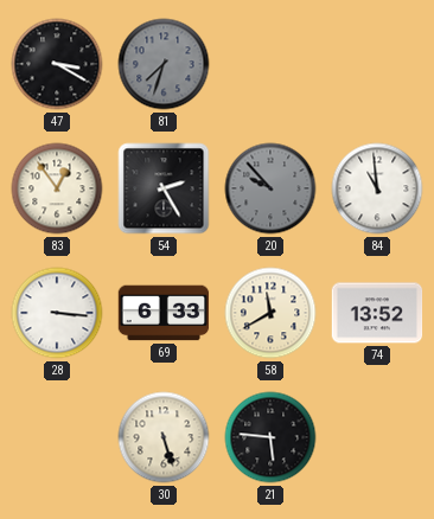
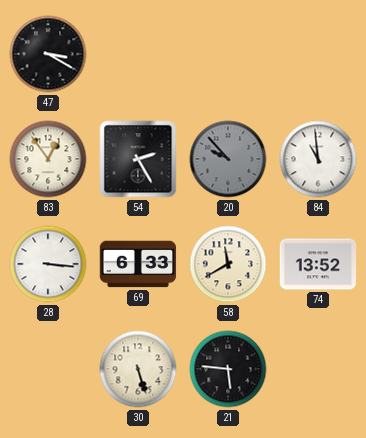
81: 7:33 -> none
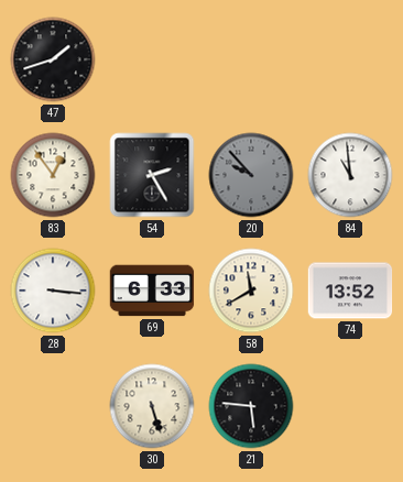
47: 3:20 -> 1:42
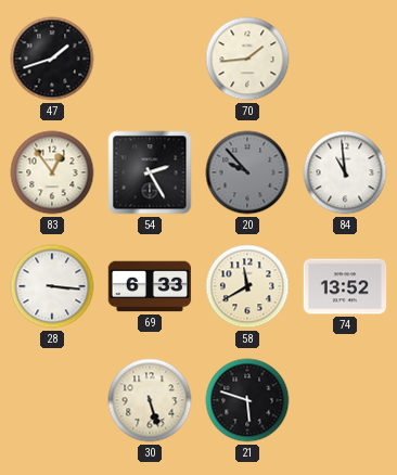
70: none -> 1:44
21: 5:46 -> 5:48
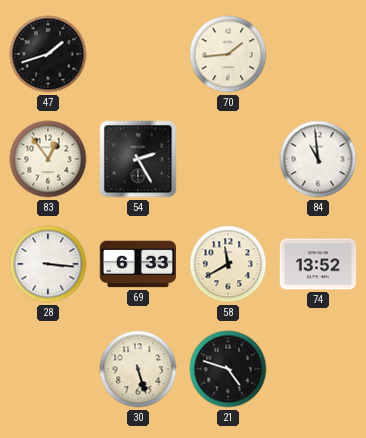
20: 9:53 -> none
21: 5:48 -> 4:48
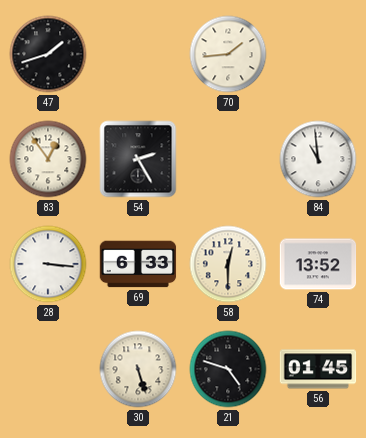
58: 11:40 -> 12:30
56: none -> 01:45
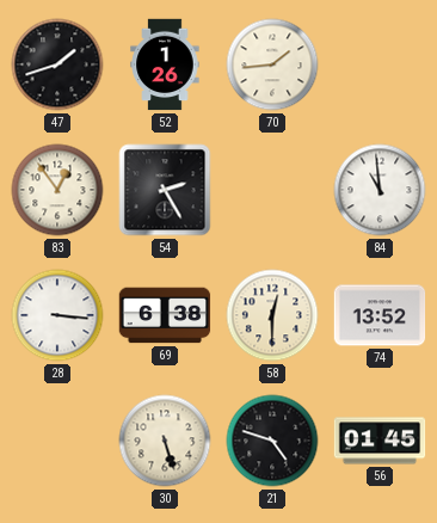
52: none -> 1:26
69: 6:33 -> 6:38
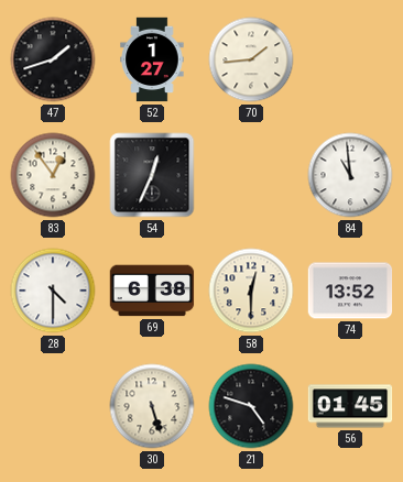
52: 1:26 -> 1:27
54: 2:25 -> 12:34
28: 3:16 -> 4:30
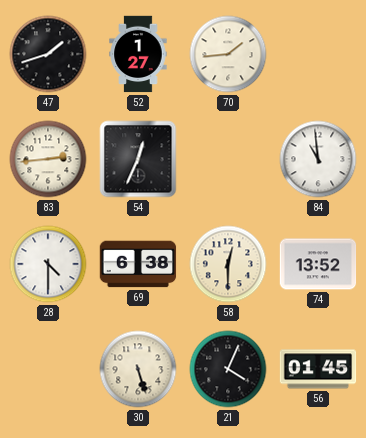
83: 12:54 -> 2:44
21: 4:48 -> 4:04
